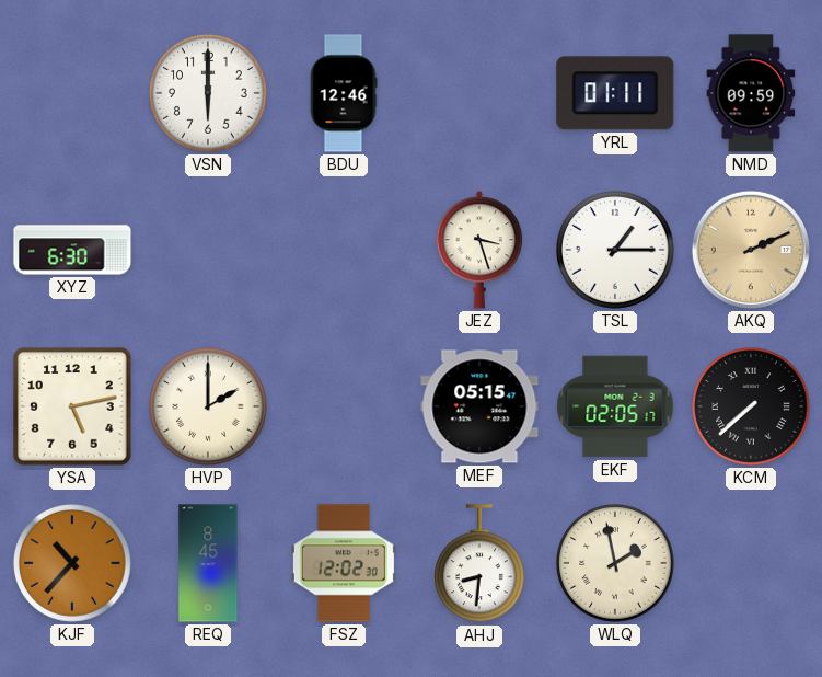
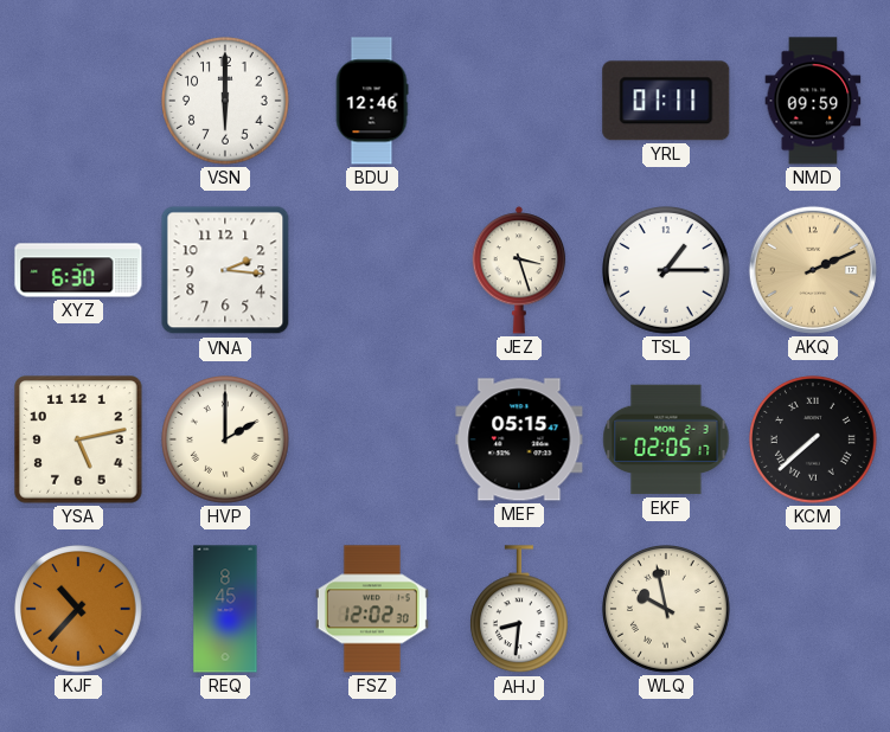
VNA: none -> 2:16
WLQ: 1:58 -> 9:58
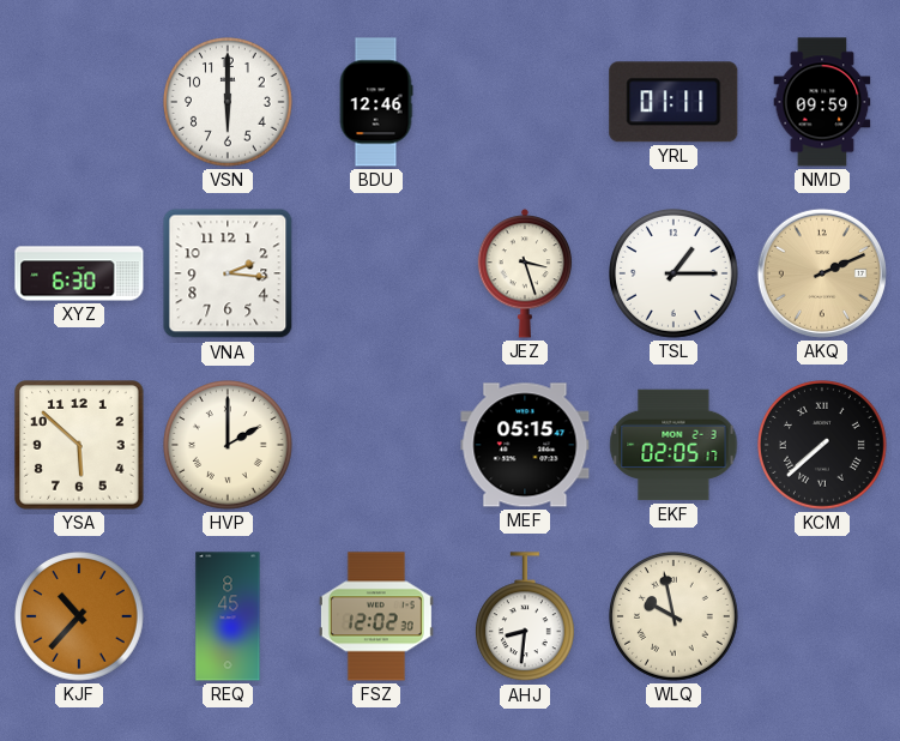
YSA: 5:13 -> 5:52
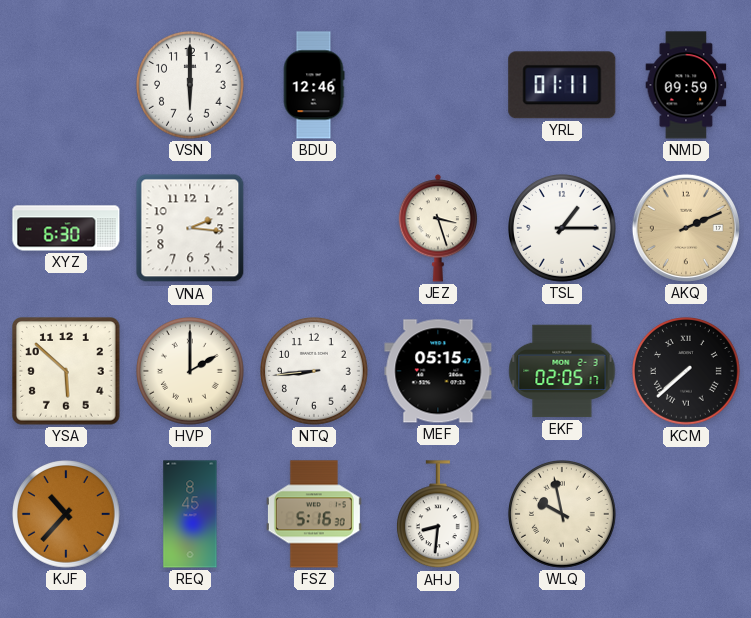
NTQ: none -> 8:44
FSZ: 12:02 -> 5:16
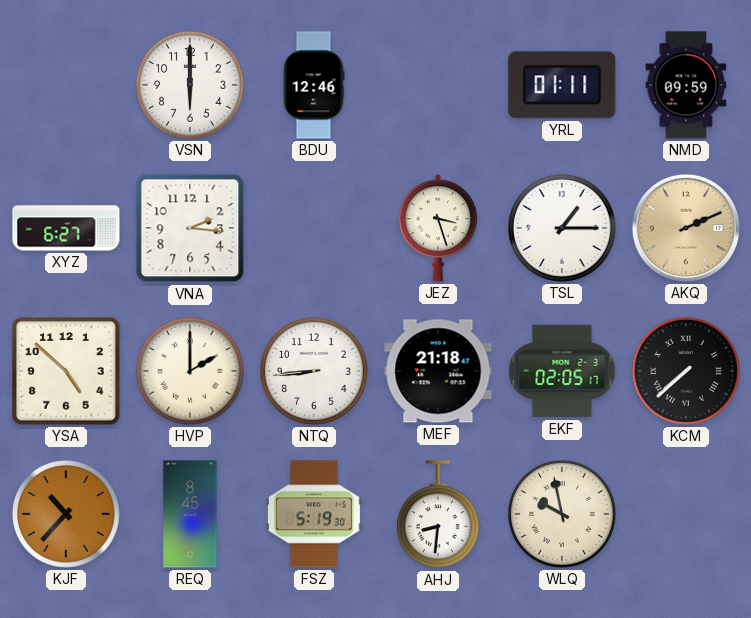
XYZ: 6:30 -> 6:27
YSA: 5:52 -> 4:52
MEF: 05:15 -> 21:18
FSZ: 5:16 -> 5:19
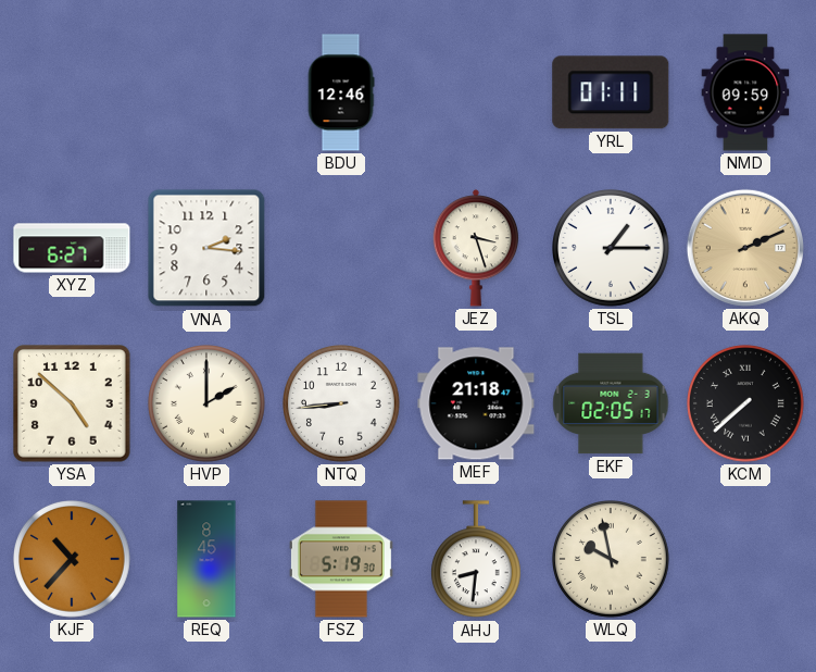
VSN: 6:00 -> none
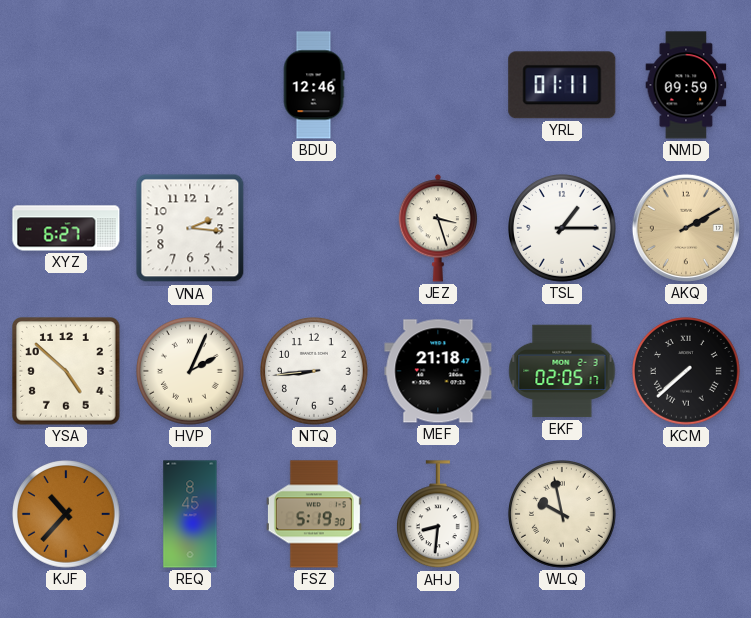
AKQ: 2:11 -> 2:10
HVP: 2:00 -> 2:04
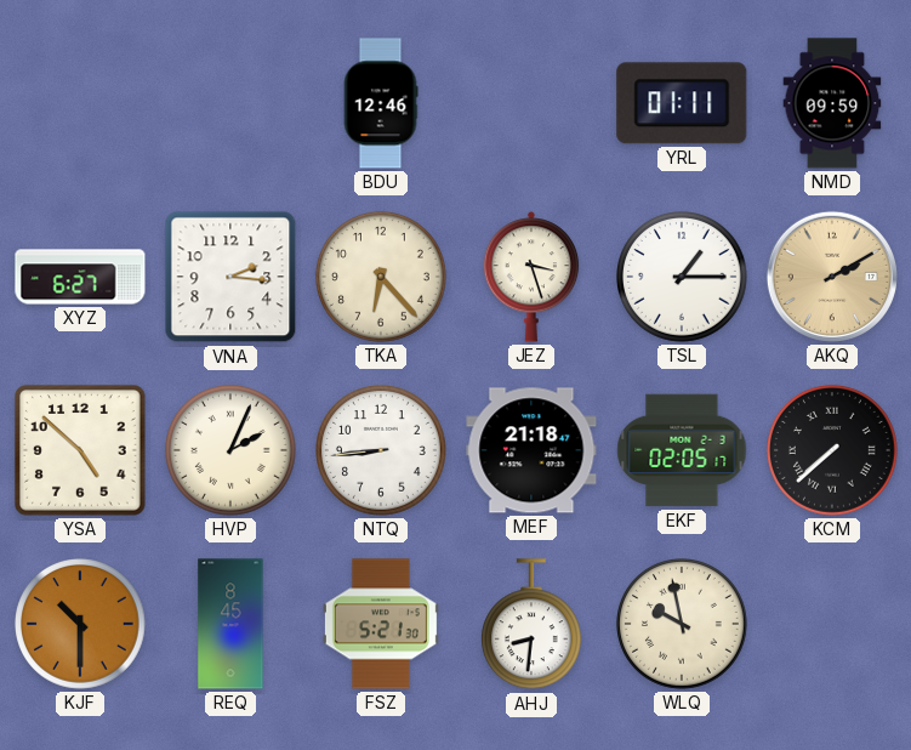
TKA: none -> 6:23
KJF: 10:37 -> 10:30
FSZ: 5:19 -> 5:21
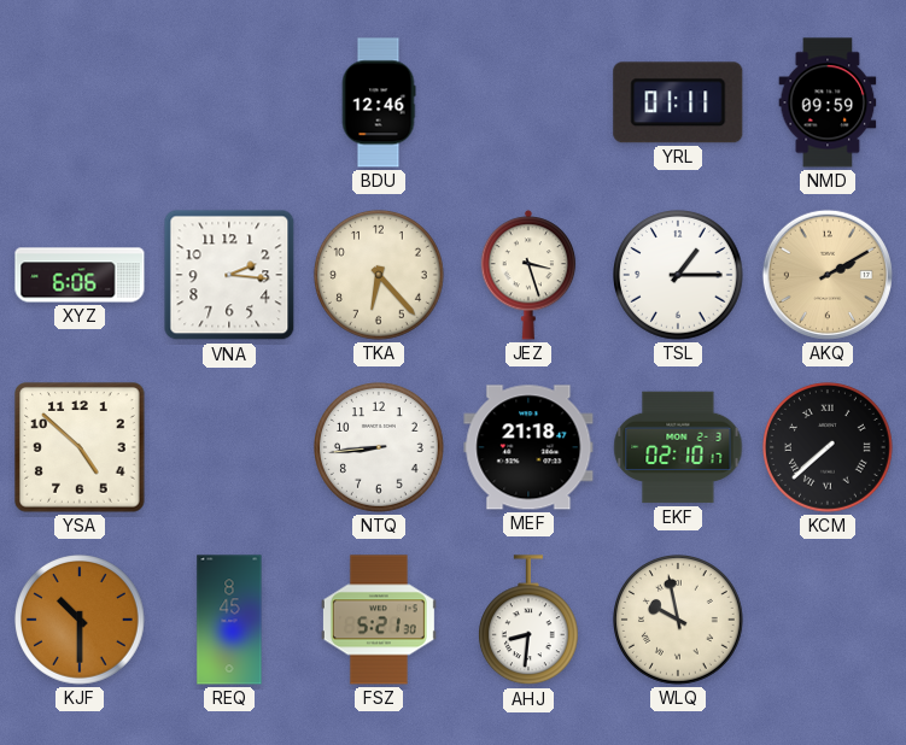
XYZ: 6:27 -> 6:06
HVP: 2:04 -> none
EKF: 02:05 -> 02:10
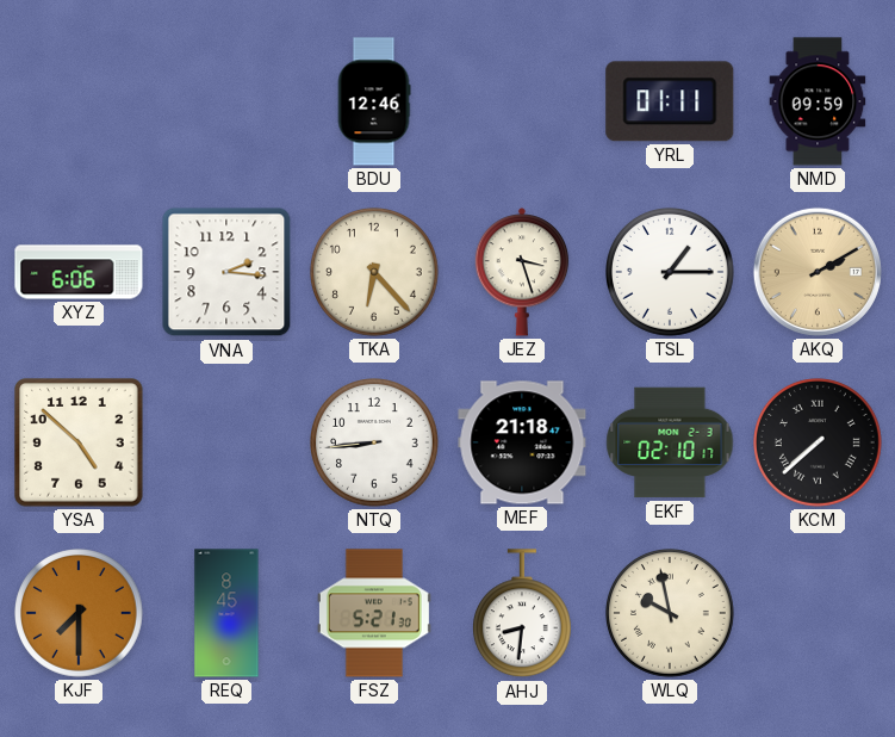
KJF: 10:30 -> 7:30
